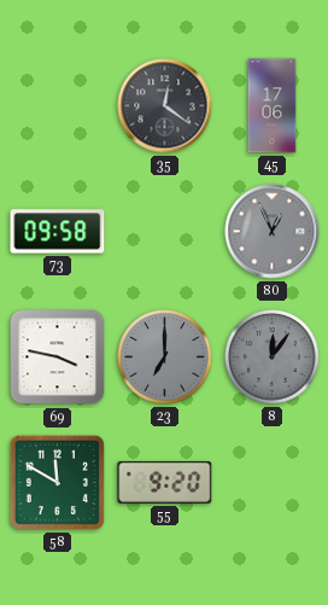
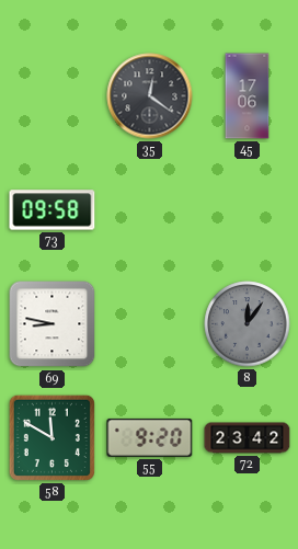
80: 12:56 -> none
69: 3:47 -> 8:47
23: 7:00 -> none
72: none -> 23:42
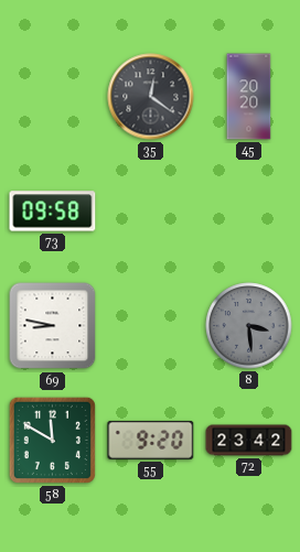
45: 17:06 -> 20:20
8: 12:06 -> 3:29
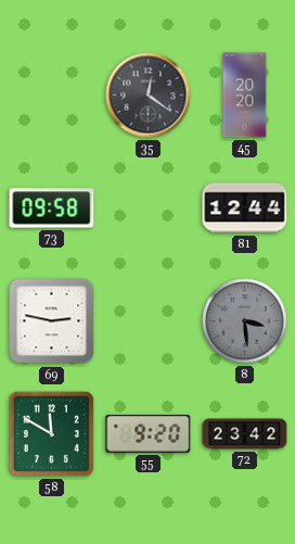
81: none -> 12:44
69: 8:47 -> 2:47
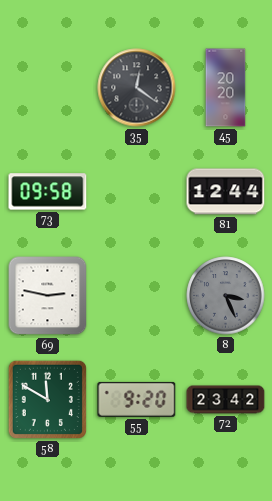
8: 3:29 -> 3:26
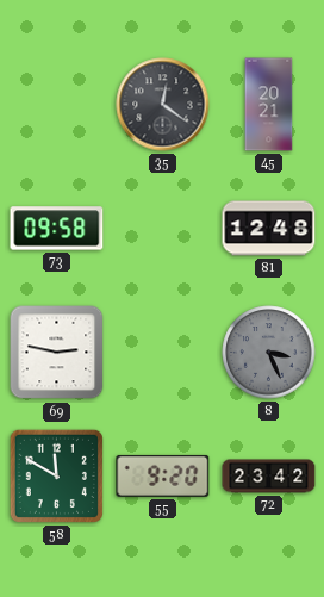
45: 20:20 -> 20:21
81: 12:44 -> 12:48
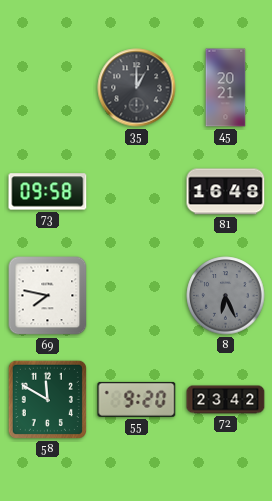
35: 12:21 -> 1:00
81: 12:48 -> 16:48
69: 2:47 -> 7:47
8: 3:26 -> 6:26
